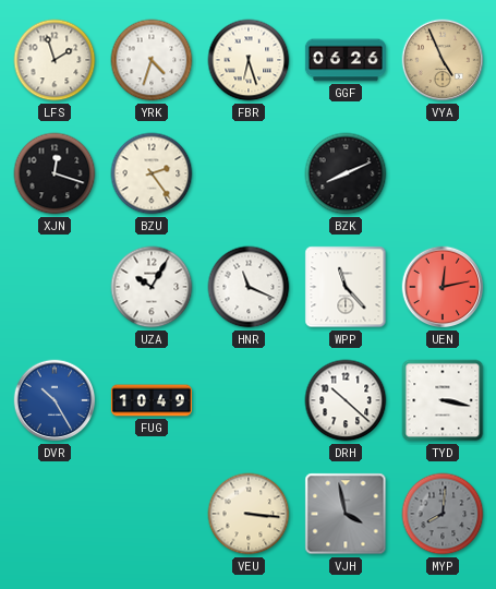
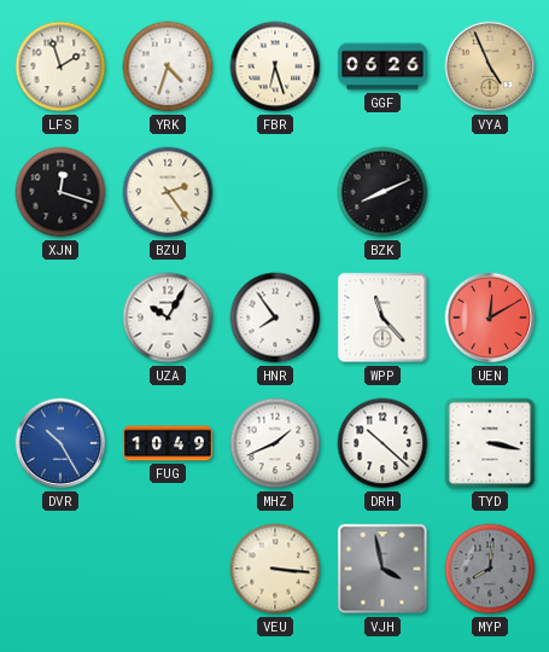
HNR: 11:19 -> 7:54
UEN: 12:13 -> 12:10
MHZ: none -> 1:41
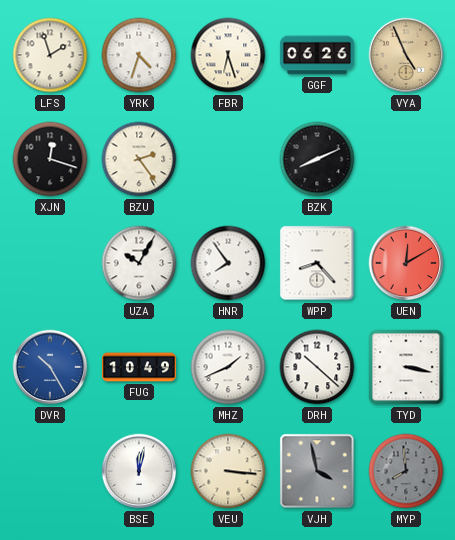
WPP: 11:23 -> 8:23
BSE: none -> 12:02
MYP: 8:01 -> 7:59
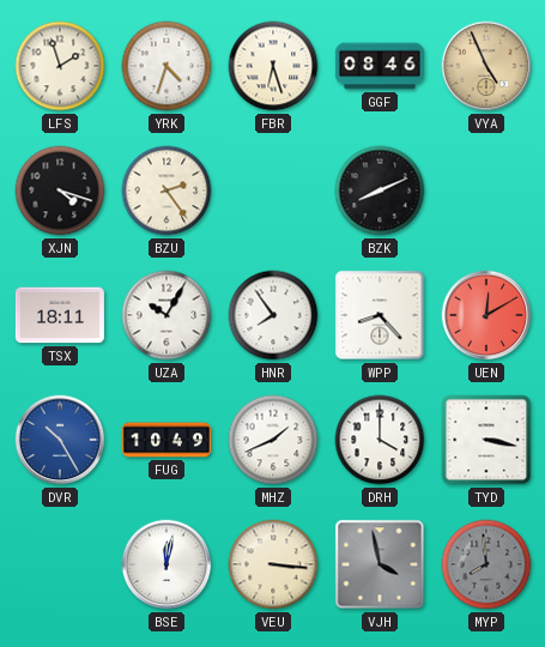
GGF: 06:26 -> 08:46
XJN: 12:18 -> 4:18
TSX: none -> 18:11
DRH: 10:22 -> 4:00
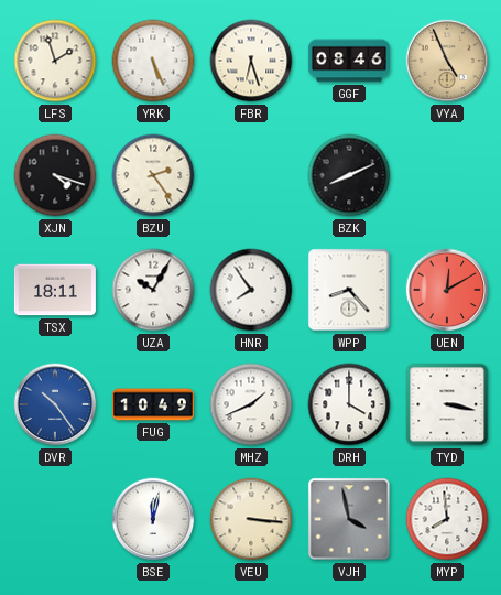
YRK: 4:33 -> 5:26
DVR: 10:25 -> 10:24
MYP dial: grey -> white
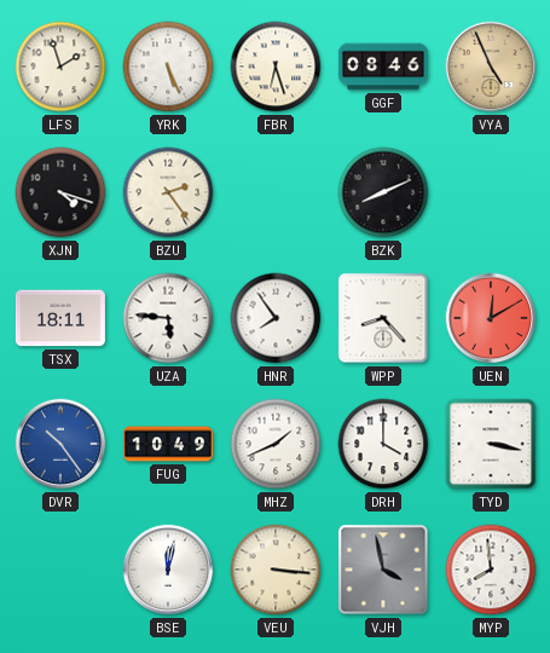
UZA: 10:05 -> 5:46
